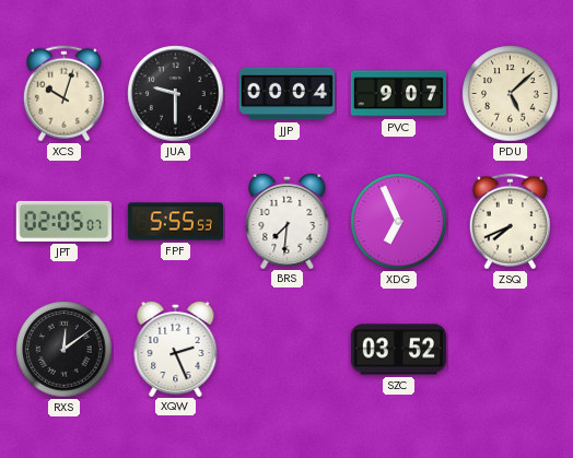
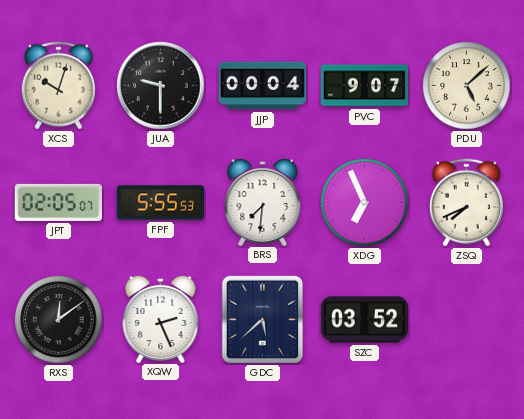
GDC: none -> 5:38
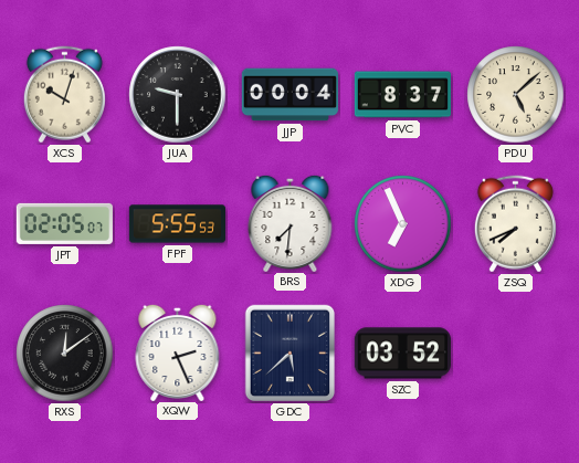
PVC: 9:07 -> 8:37
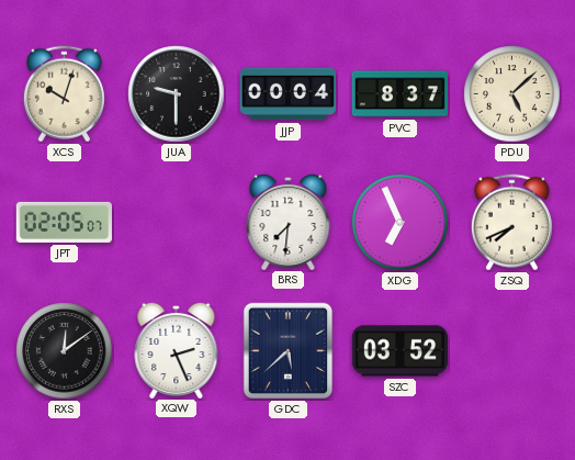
FPF: 5:55 -> none
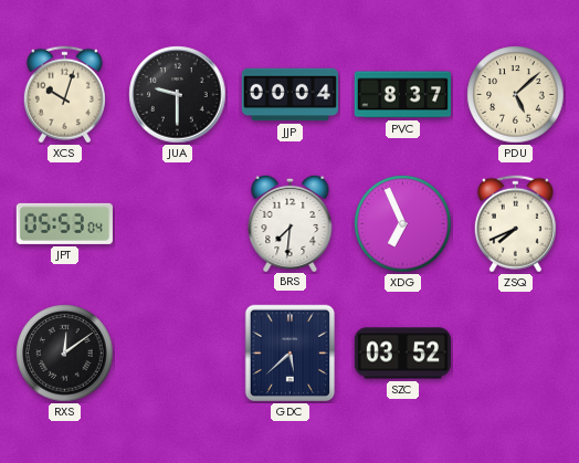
JPT: 02:05 -> 05:53
XQW: 2:26 -> none
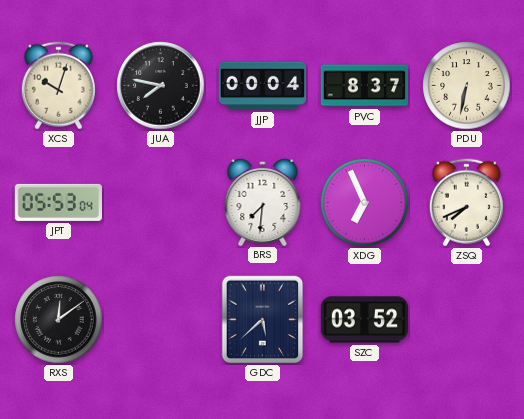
JUA: 9:30 -> 7:47
PDU: 5:08 -> 6:32
